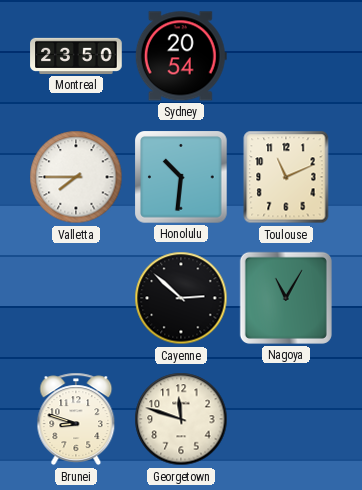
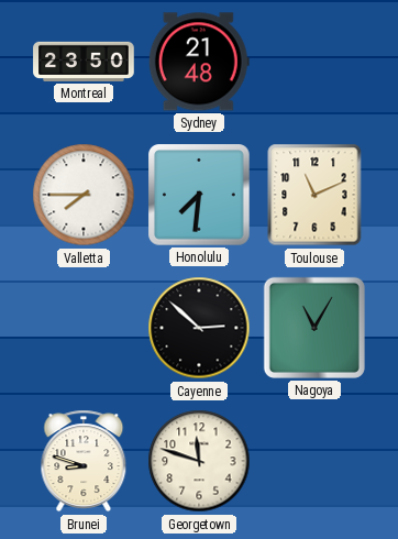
Sydney: 20:54 -> 21:48
Honolulu: 10:31 -> 7:31
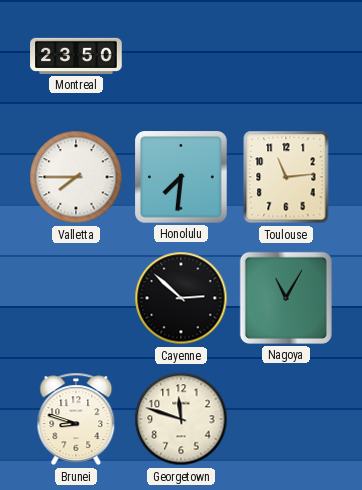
Sydney: 21:48 -> none
Toulouse: 11:11 -> 11:14
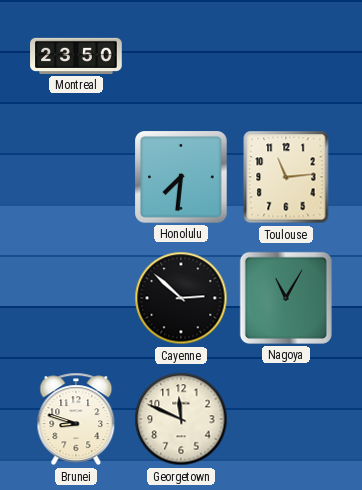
Valletta: 7:45 -> none
Georgetown: 11:48 -> 11:49
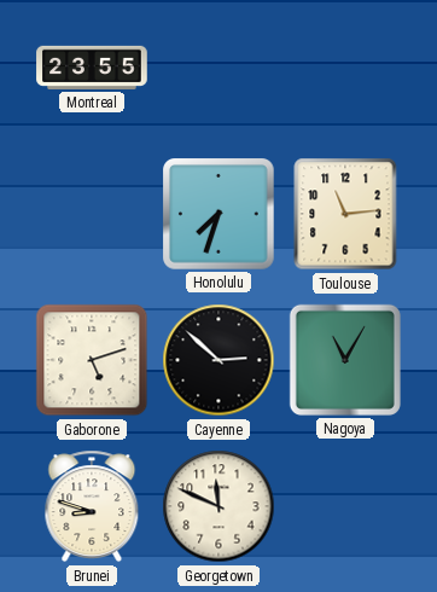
Montreal: 23:50 -> 23:55
Honolulu: 7:31 -> 7:33
Gaborone: none -> 5:12
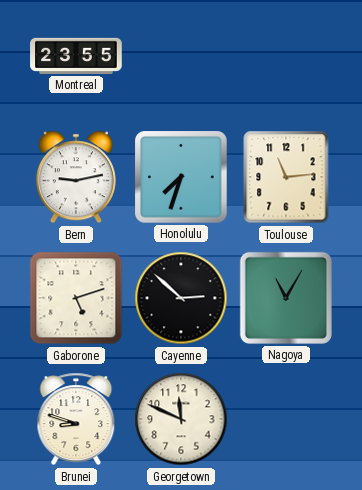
Bern: none -> 9:13
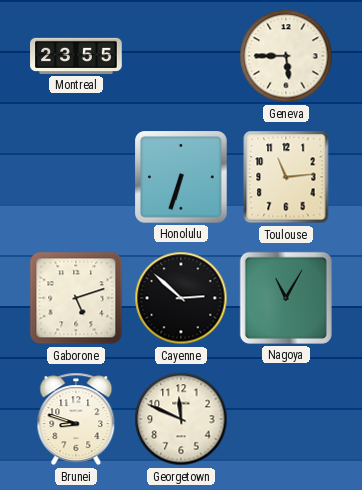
Geneva: none -> 5:45
Bern: 9:13 -> none
Honolulu: 7:33 -> 6:33
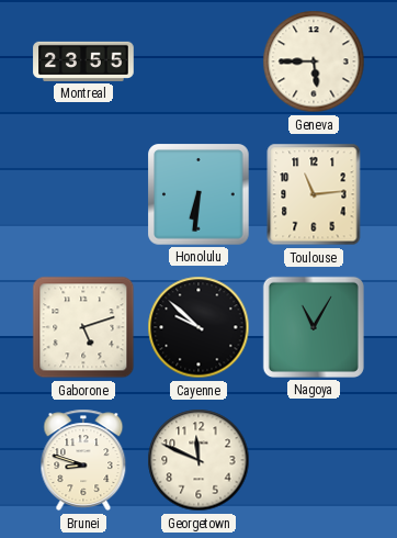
Honolulu: 6:33 -> 6:31
Cayenne: 2:52 -> 9:52
